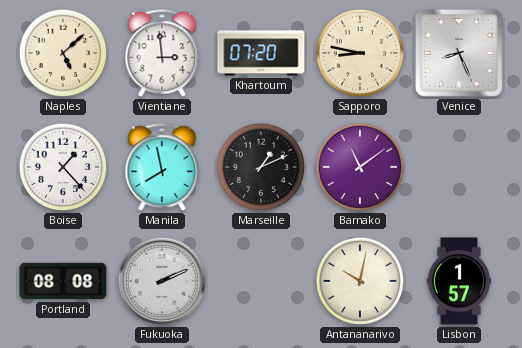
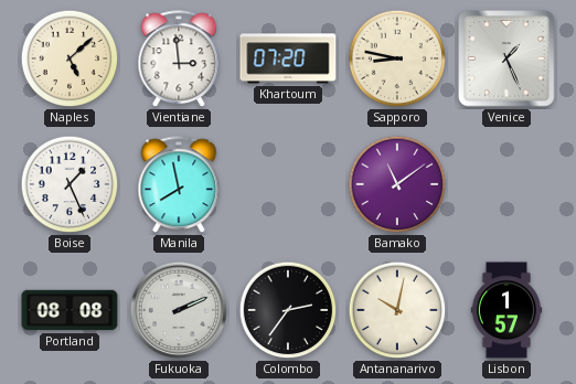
Venice: 8:26 -> 1:26
Boise: 1:23 -> 1:26
Marseille: 1:11 -> none
Colombo: none -> 2:36
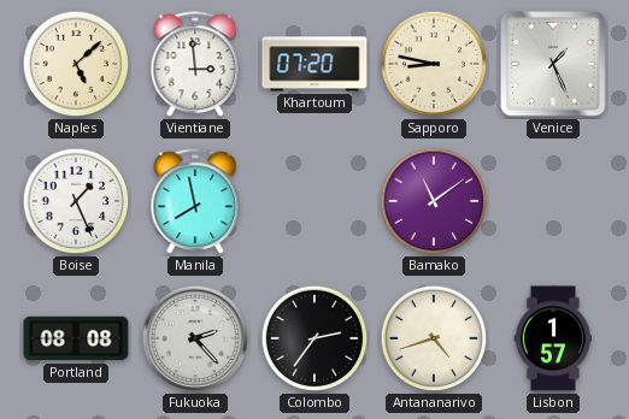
Fukuoka: 2:11 -> 2:23
Antananarivo: 10:02 -> 4:42
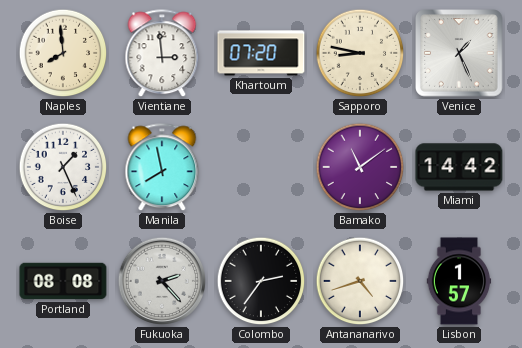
Naples: 5:08 -> 7:59
Miami: none -> 14:42
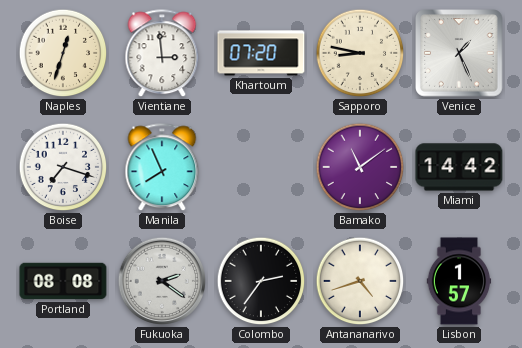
Naples: 7:59 -> 12:33
Boise: 1:26 -> 7:18
Manila: 7:58 -> 7:56
Fukuoka: 2:23 -> 2:21
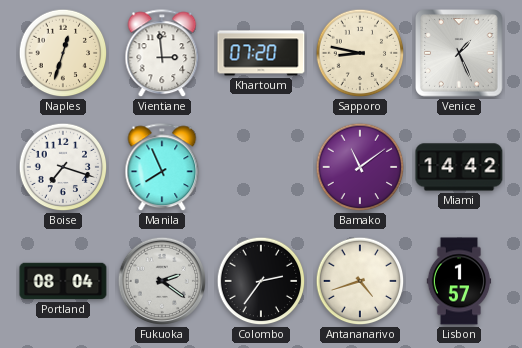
Portland: 08:08 -> 08:04
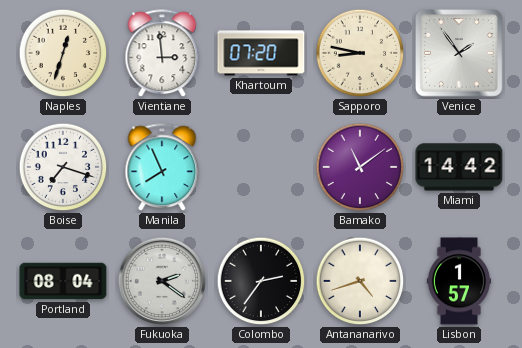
Venice: 1:26 -> 1:54
